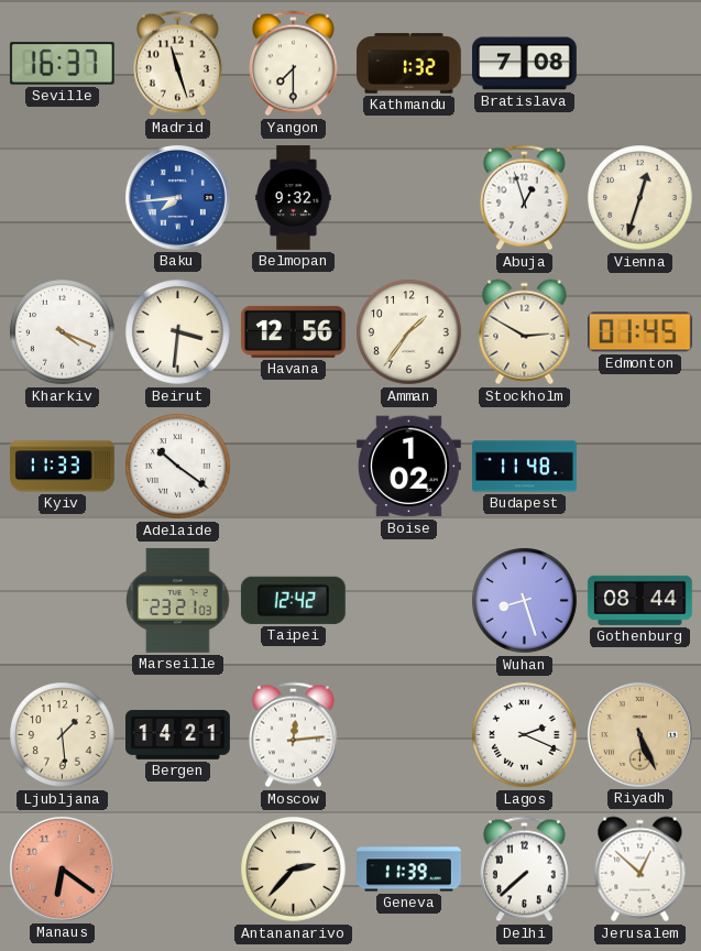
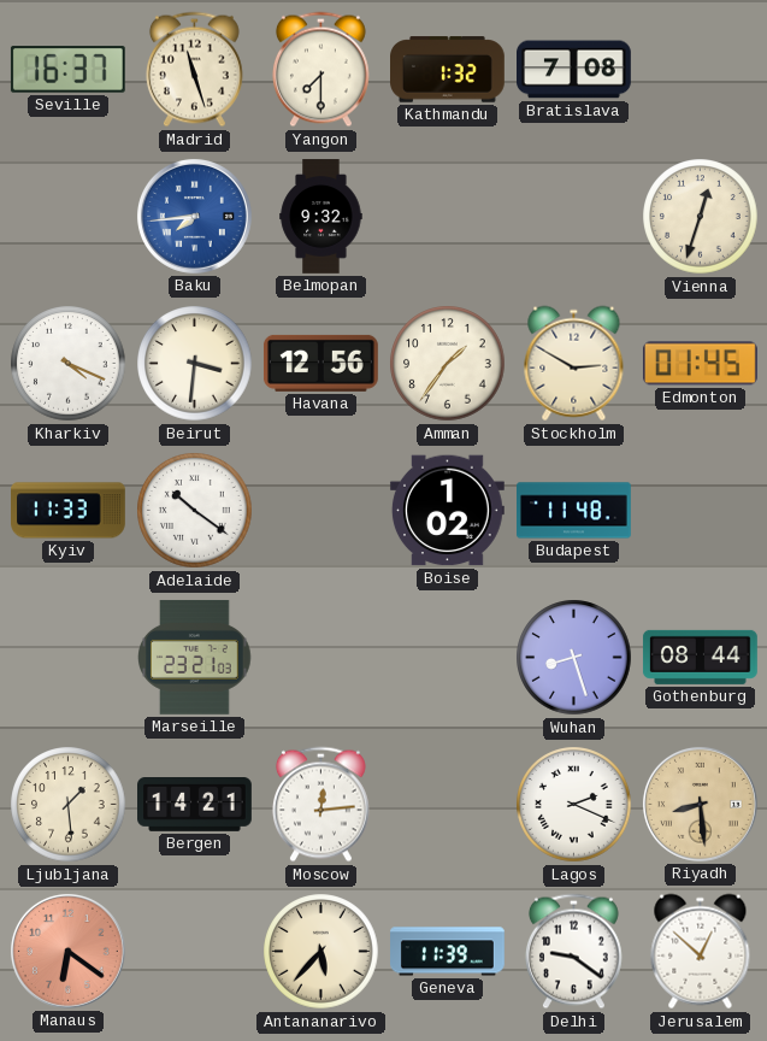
Abuja: 12:57 -> none
Taipei: 12:42 -> none
Riyadh: 5:26 -> 8:29
Antananarivo: 2:37 -> 5:37
Delhi: 7:38 -> 9:21
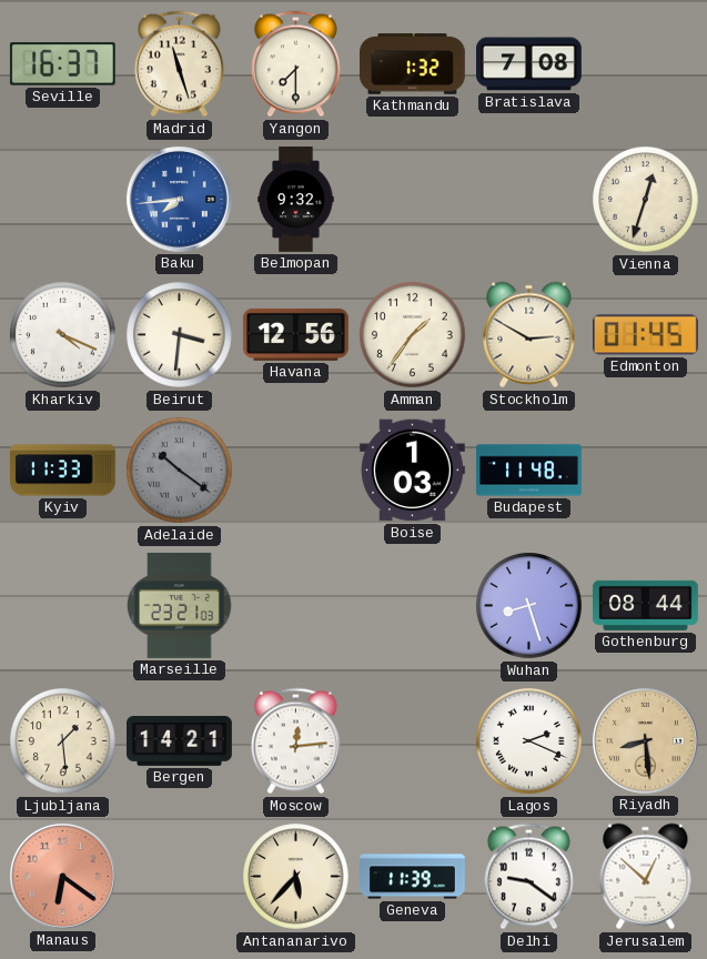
Adelaide dial: white -> grey
Boise: 1:02 -> 1:03
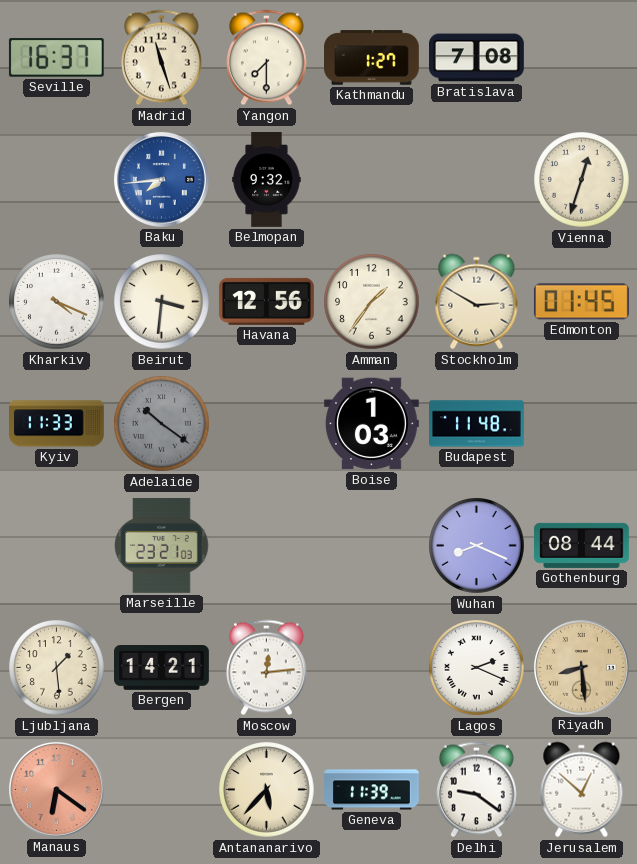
Kathmandu: 1:32 -> 1:27
Wuhan: 8:27 -> 8:19
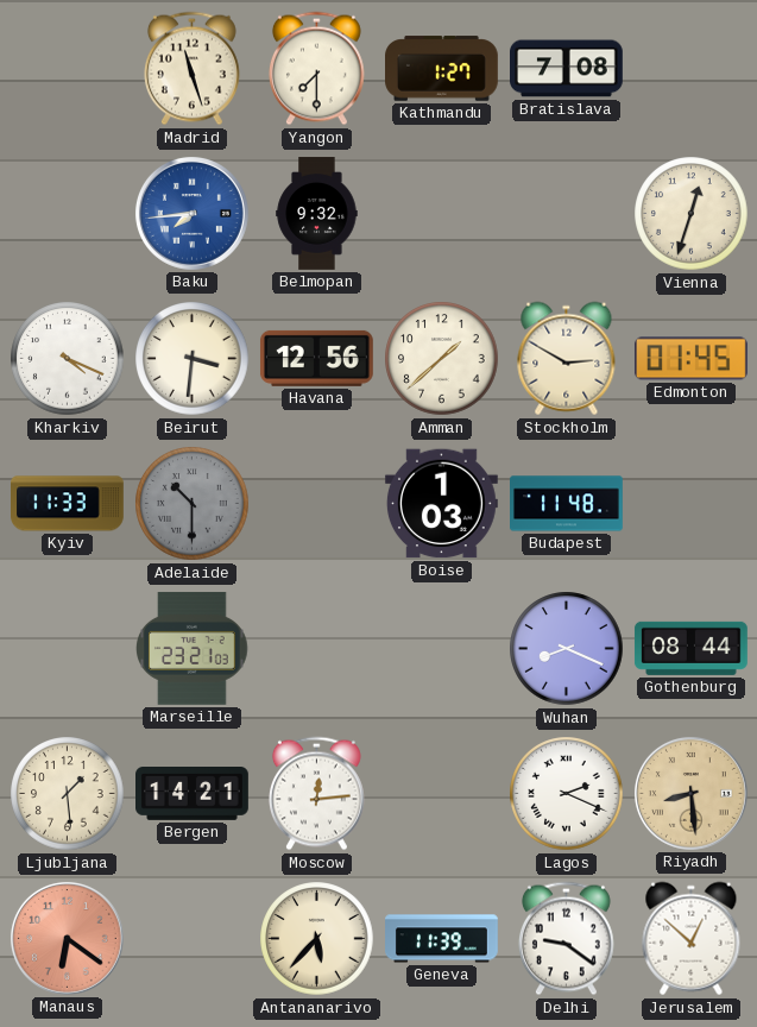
Seville: 16:37 -> none
Amman: 1:36 -> 1:38
Adelaide: 10:21 -> 10:30
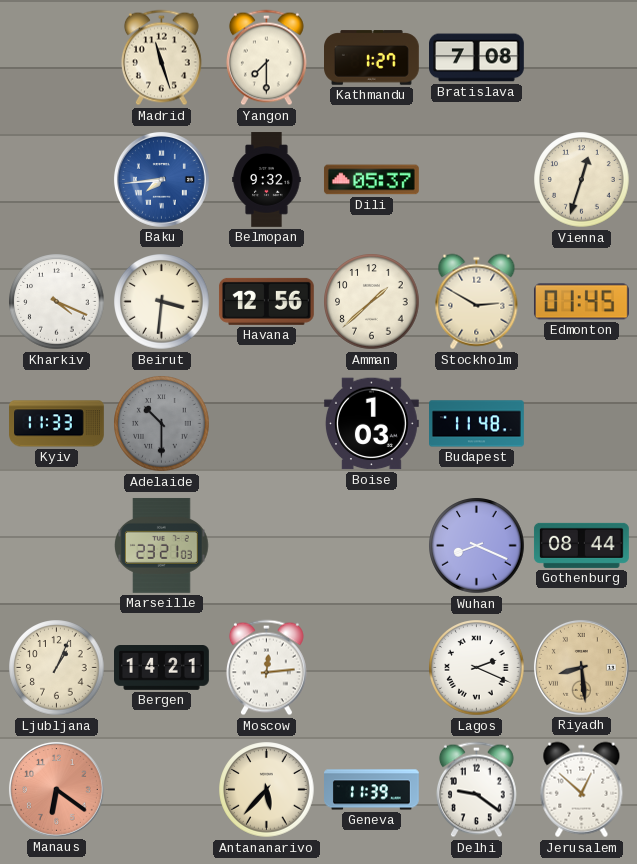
Dili: none -> 05:37
Ljubljana: 1:29 -> 1:04
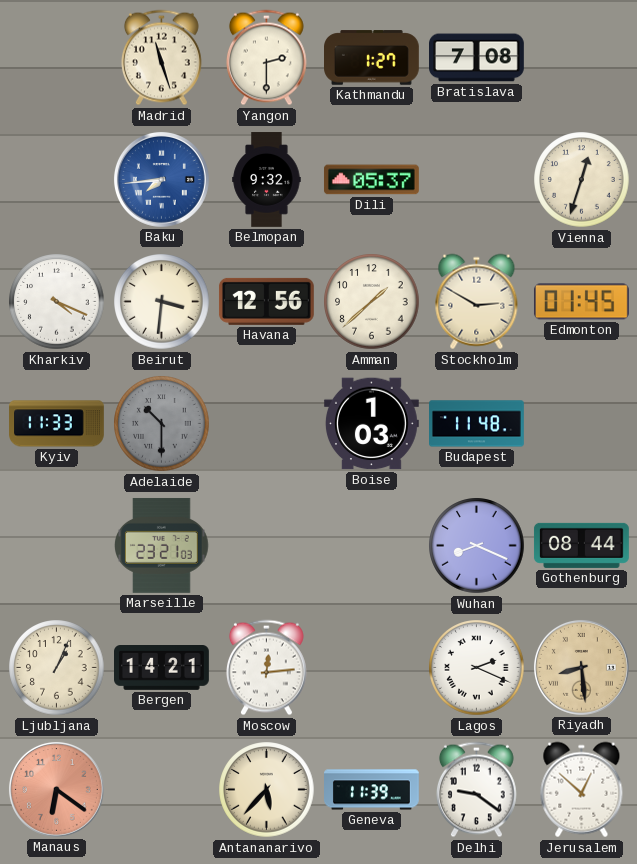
Yangon: 7:30 -> 2:30
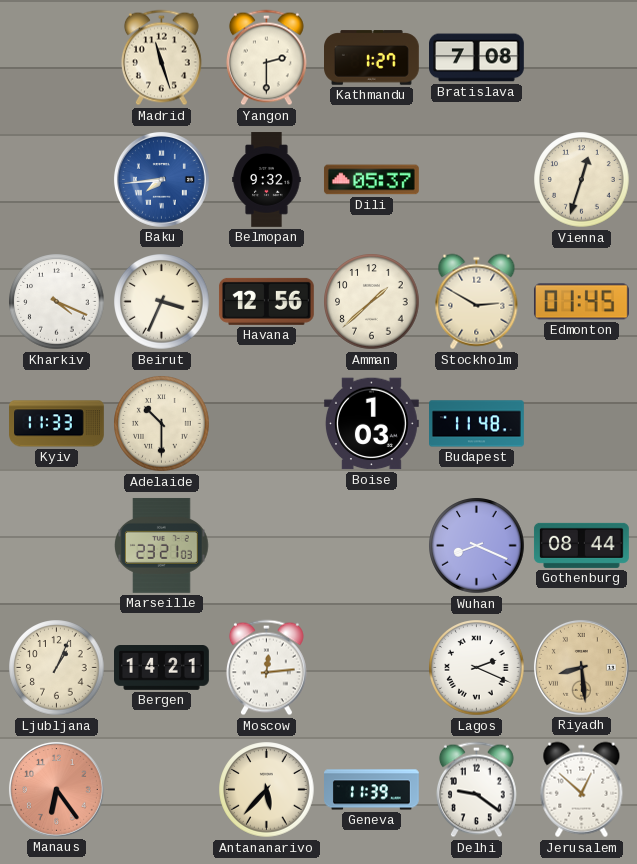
Beirut: 3:31 -> 3:34
Adelaide dial: grey -> cream
Manaus: 6:21 -> 6:24
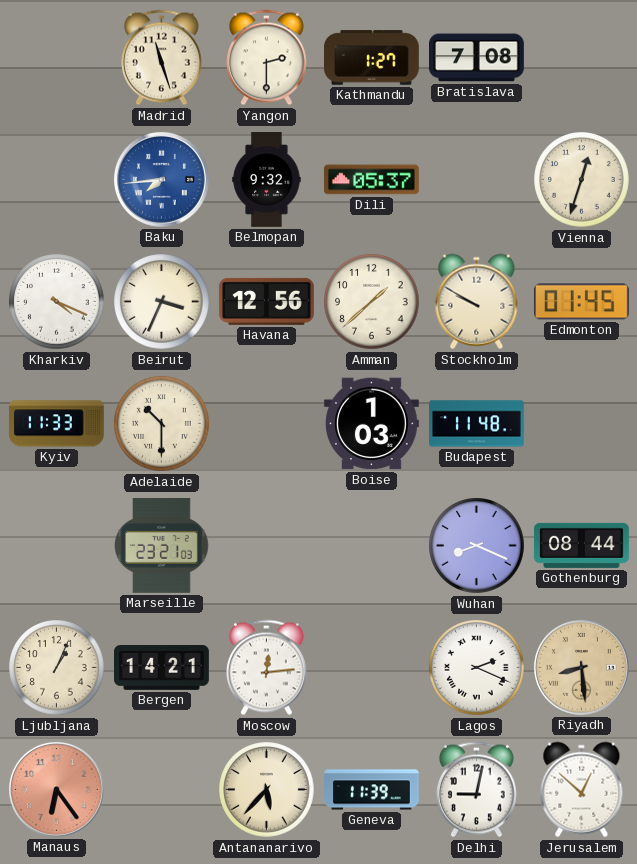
Stockholm: 2:50 -> 9:50
Delhi: 9:21 -> 9:02
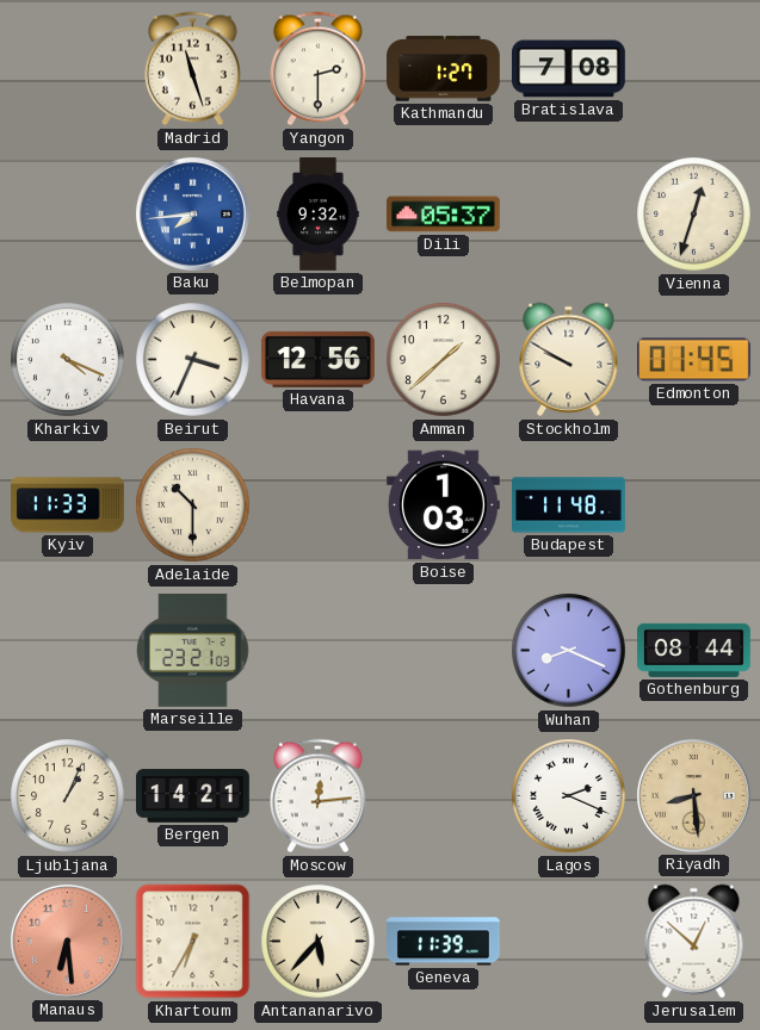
Manaus: 6:24 -> 6:29
Khartoum: none -> 6:35
Delhi: 9:02 -> none
